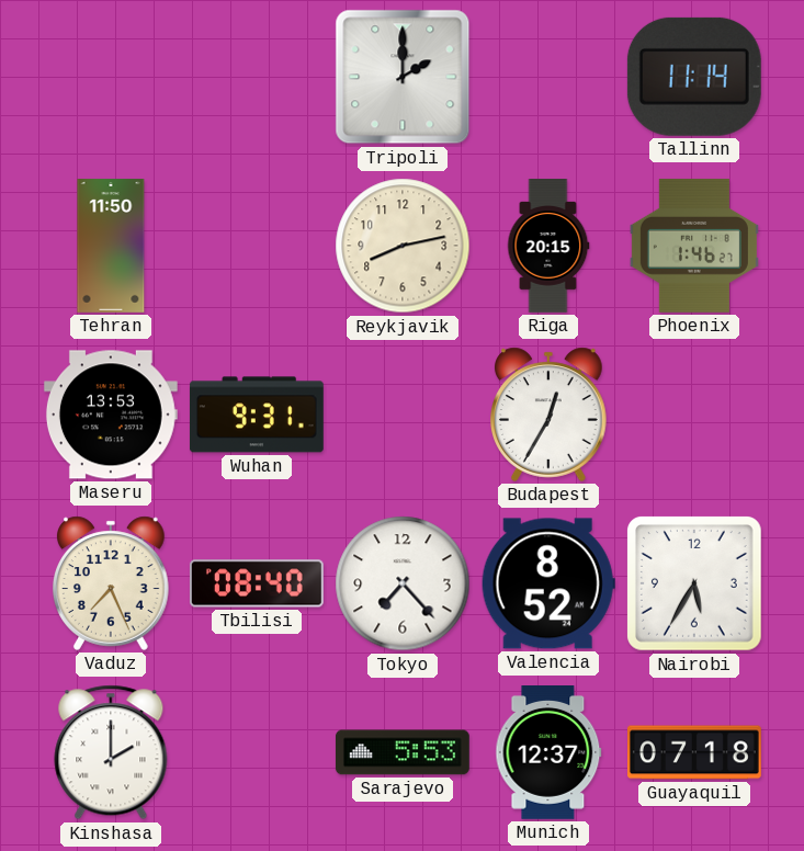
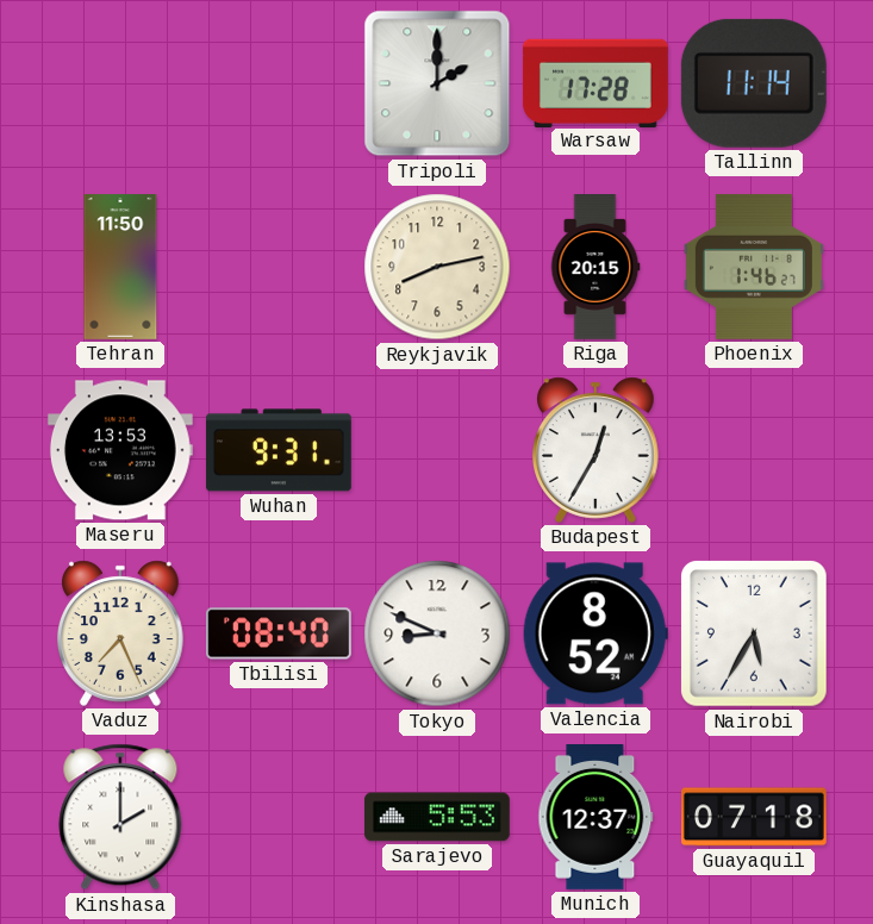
Warsaw: none -> 17:28
Tokyo: 7:23 -> 8:49
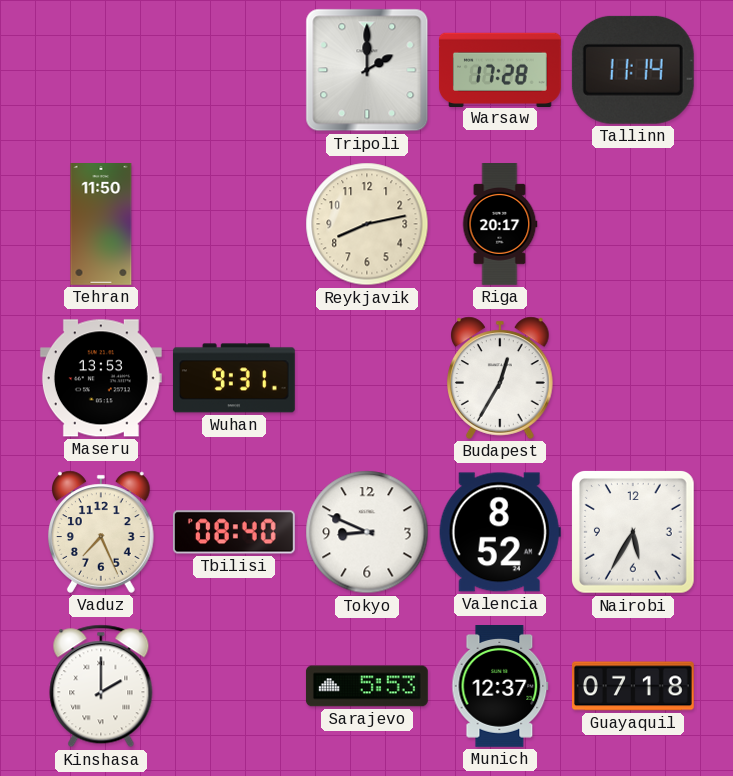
Riga: 20:15 -> 20:17
Phoenix: 1:46 -> none
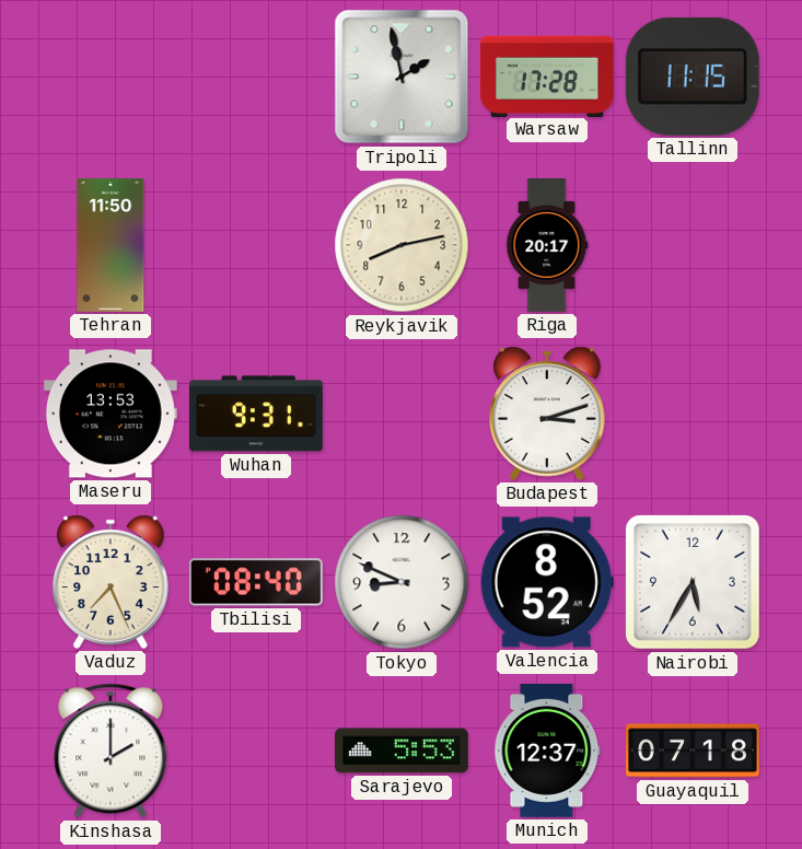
Tripoli: 2:00 -> 1:58
Tallinn: 11:14 -> 11:15
Budapest: 12:35 -> 3:12
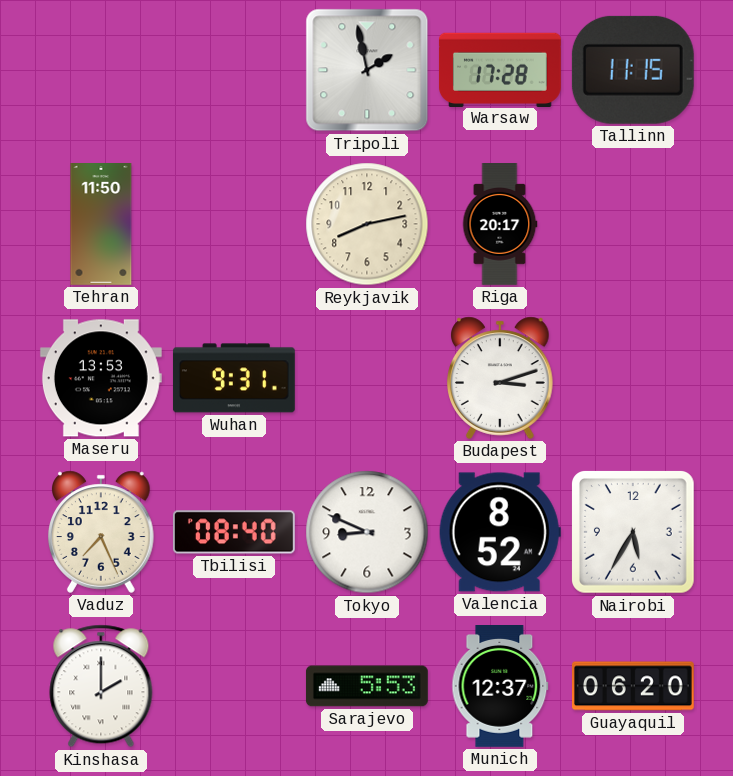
Guayaquil: 07:18 -> 06:20
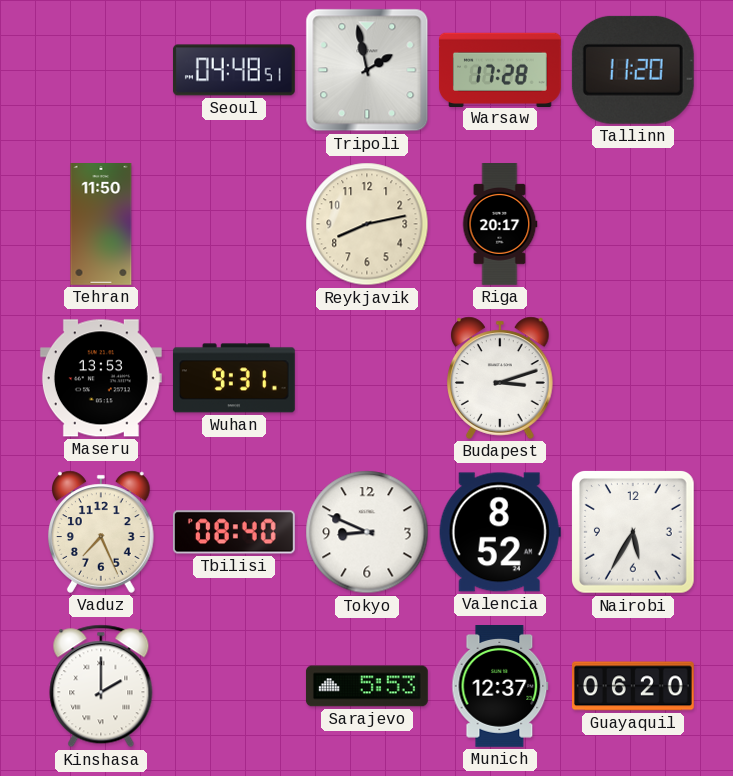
Seoul: none -> 04:48
Tallinn: 11:15 -> 11:20
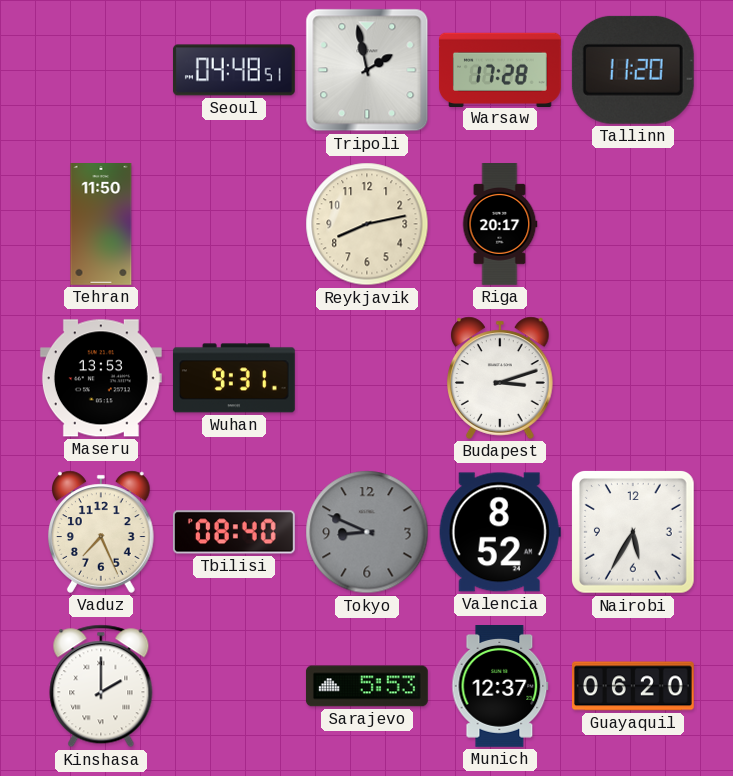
Tokyo dial: white -> grey
